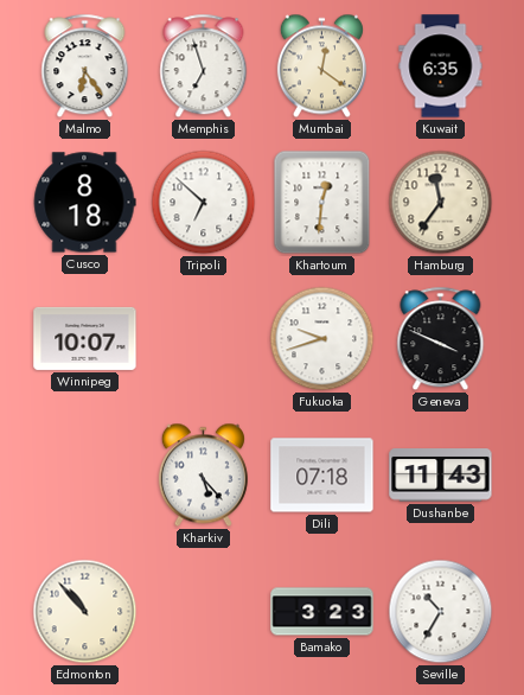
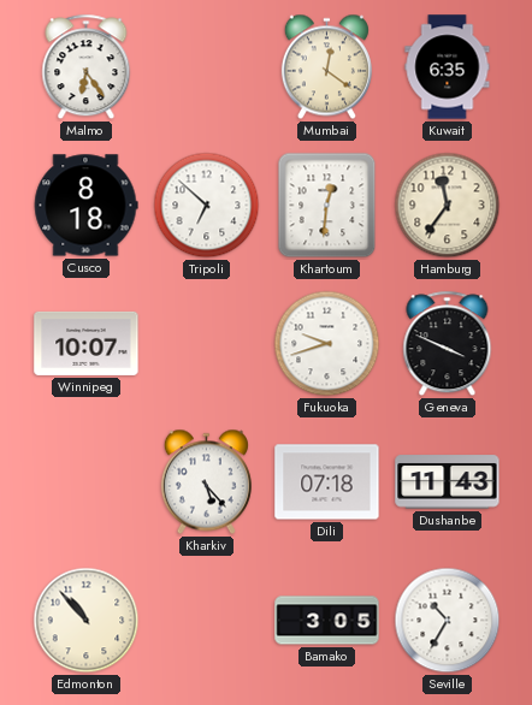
Memphis: 6:57 -> none
Bamako: 3:23 -> 3:05
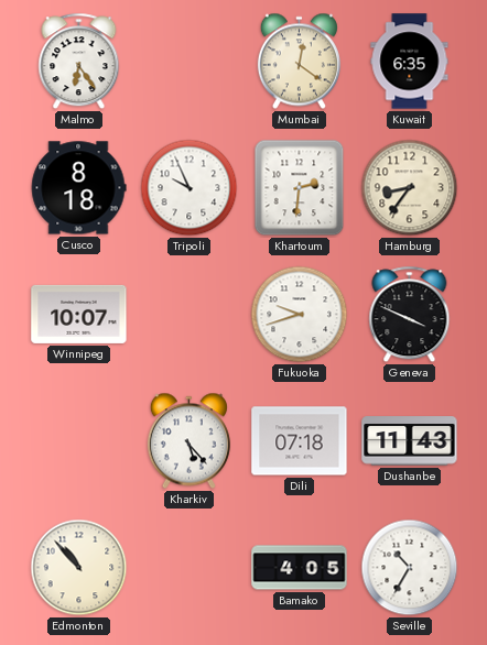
Tripoli: 6:52 -> 9:56
Khartoum: 12:31 -> 2:31
Hamburg: 11:36 -> 8:36
Bamako: 3:05 -> 4:05
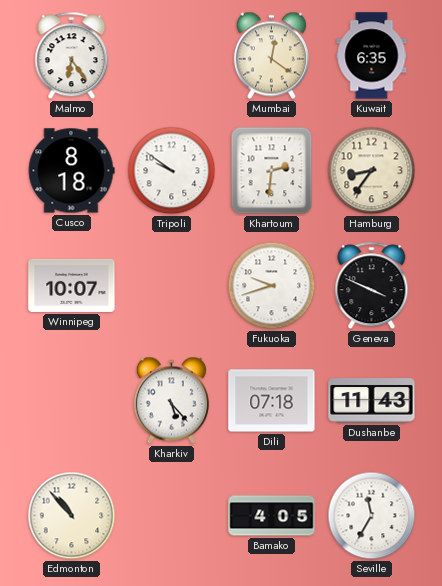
Tripoli: 9:56 -> 9:51
Seville: 10:35 -> 11:35
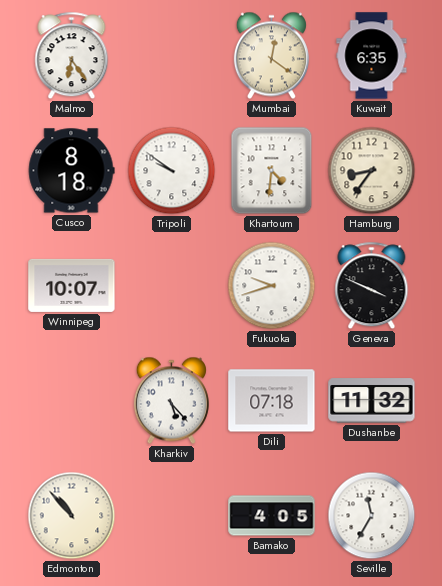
Khartoum: 2:31 -> 4:31
Dushanbe: 11:43 -> 11:32
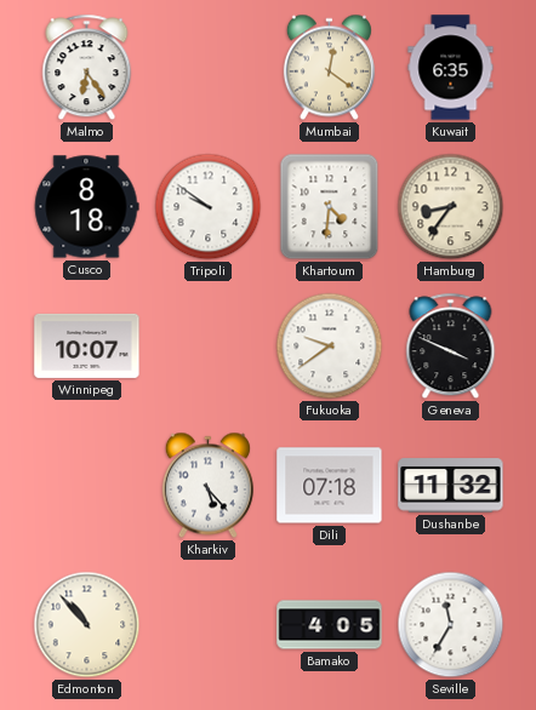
Fukuoka: 9:42 -> 9:39
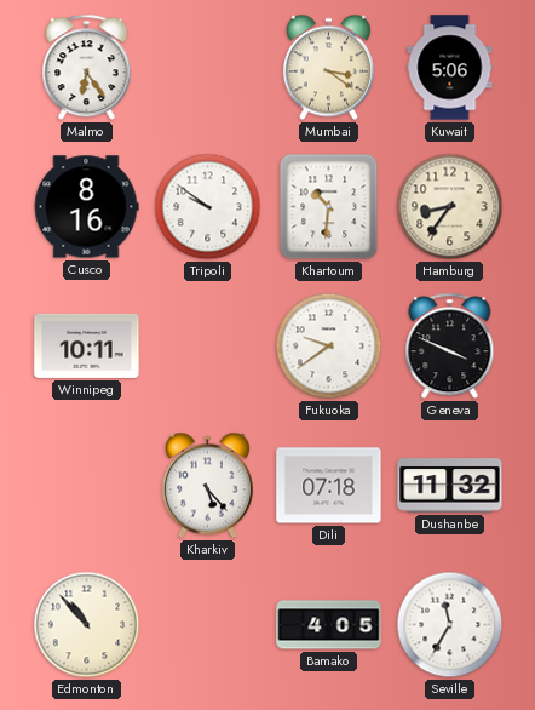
Mumbai: 12:21 -> 3:21
Kuwait: 6:35 -> 5:06
Cusco: 8:18 -> 8:16
Khartoum: 4:31 -> 10:31
Winnipeg: 10:07 -> 10:11
